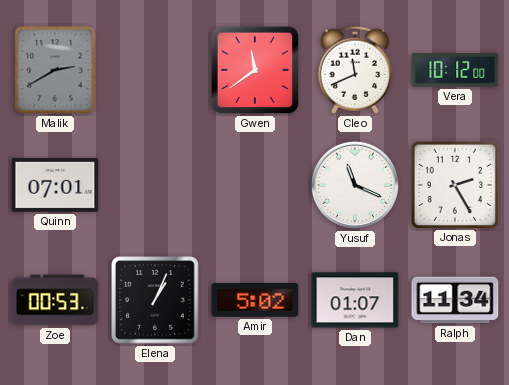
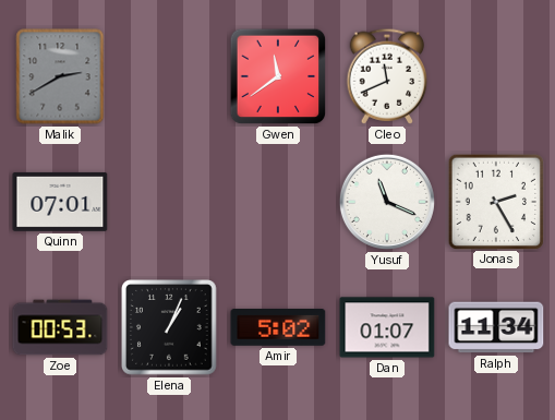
Vera: 10:12 -> none
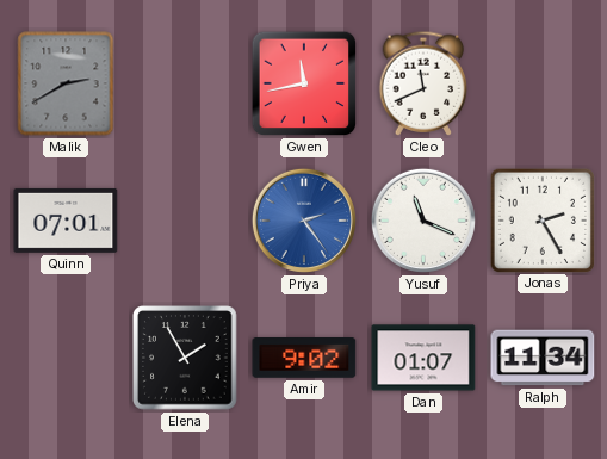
Gwen: 11:39 -> 11:43
Priya: none -> 2:24
Zoe: 00:53 -> none
Elena: 1:04 -> 1:55
Amir: 5:02 -> 9:02
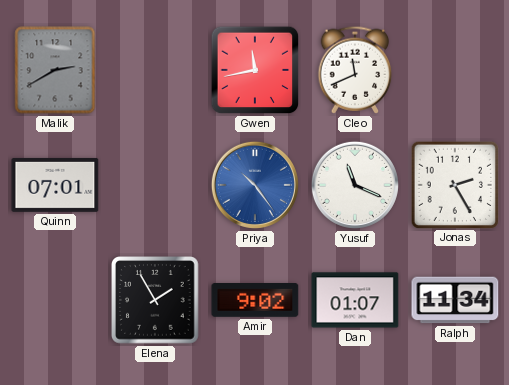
Priya: 2:24 -> 10:24
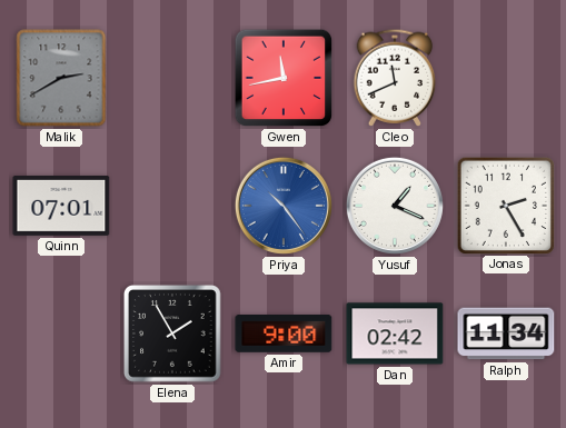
Yusuf: 11:19 -> 1:19
Amir: 9:02 -> 9:00
Dan: 01:07 -> 02:42
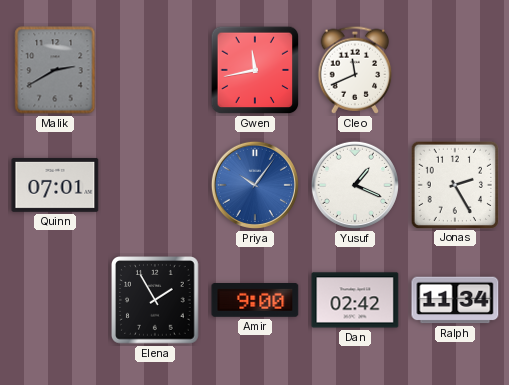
Priya: 10:24 -> 10:06
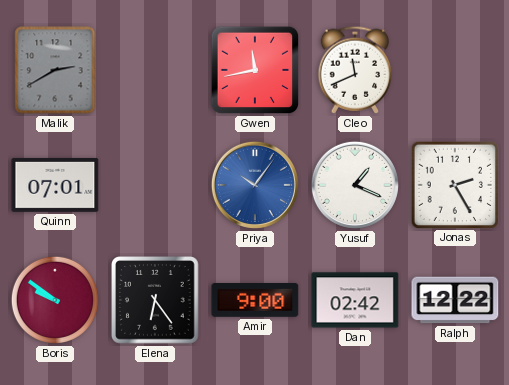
Boris: none -> 9:51
Elena: 1:55 -> 6:24
Ralph: 11:34 -> 12:22
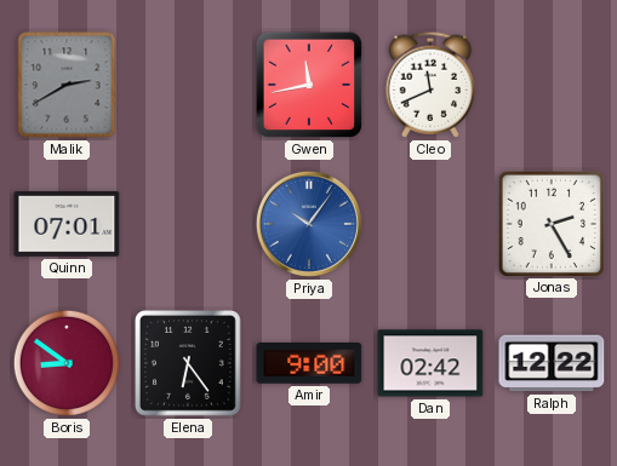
Yusuf: 1:19 -> none
Boris: 9:51 -> 8:51
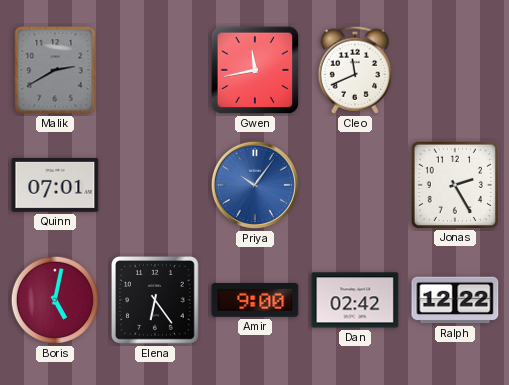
Boris: 8:51 -> 5:02
